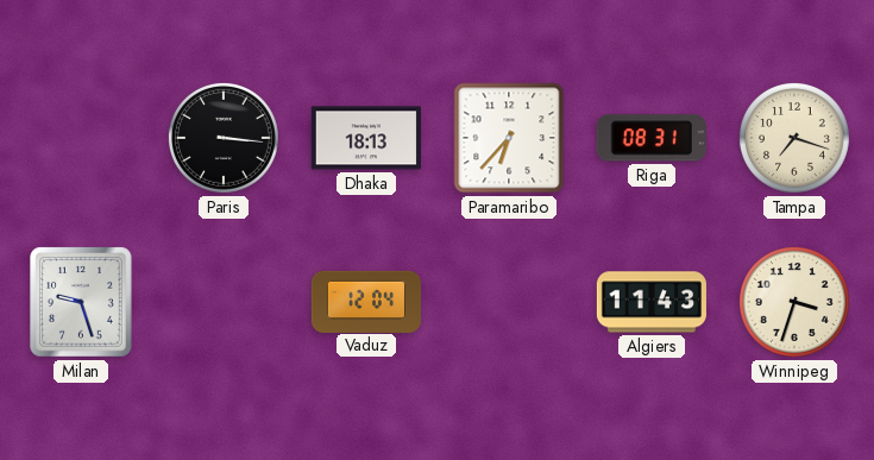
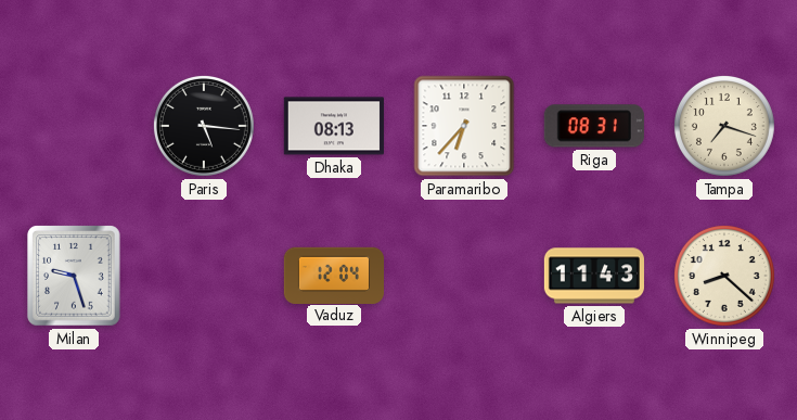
Paris: 3:16 -> 5:16
Dhaka: 18:13 -> 08:13
Winnipeg: 3:33 -> 8:22
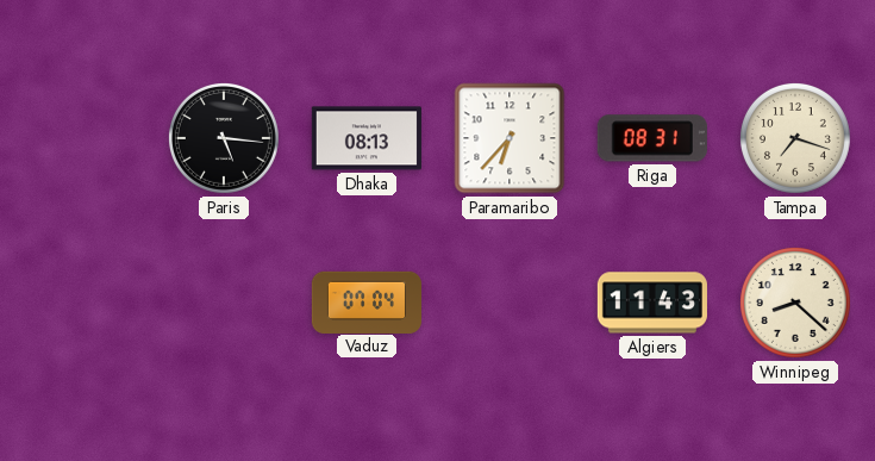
Milan: 9:27 -> none
Vaduz: 12:04 -> 07:04
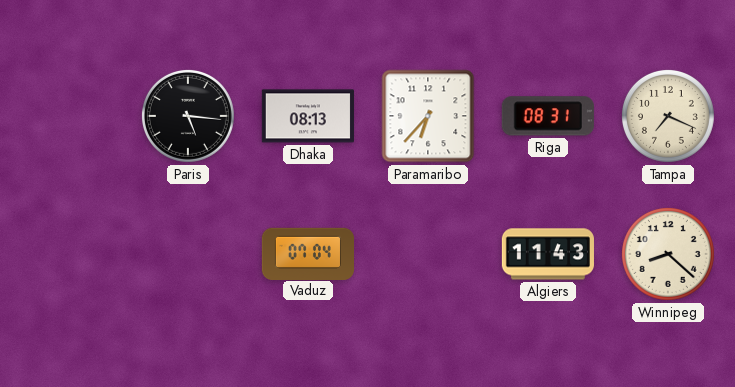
Tampa: 7:18 -> 7:19
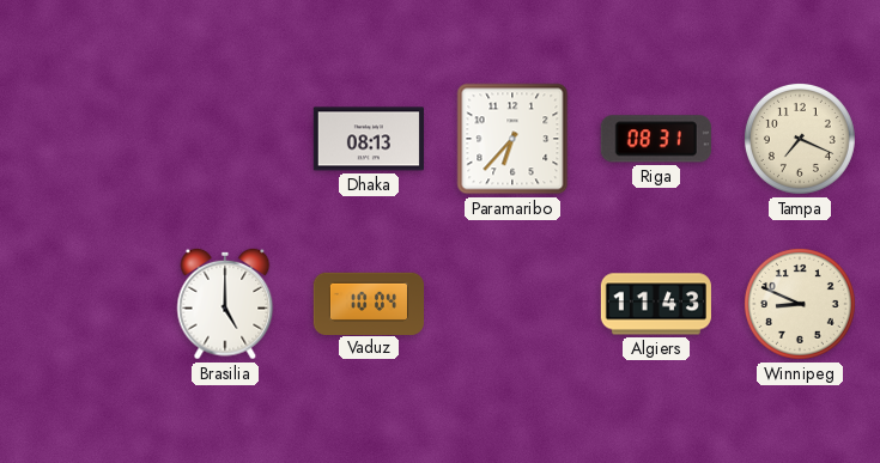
Paris: 5:16 -> none
Brasilia: none -> 5:00
Vaduz: 07:04 -> 10:04
Winnipeg: 8:22 -> 8:49
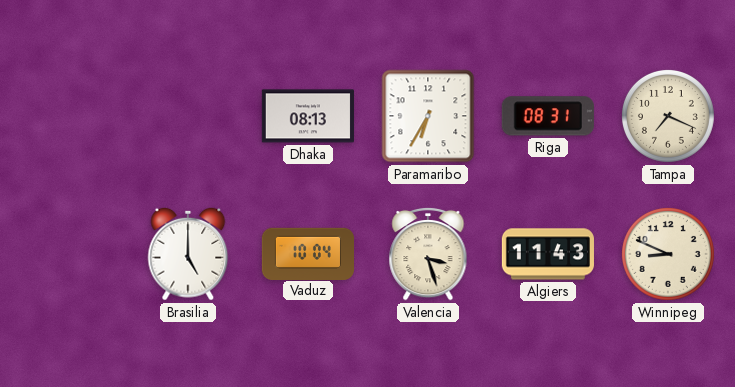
Paramaribo: 6:37 -> 6:35
Valencia: none -> 3:27
